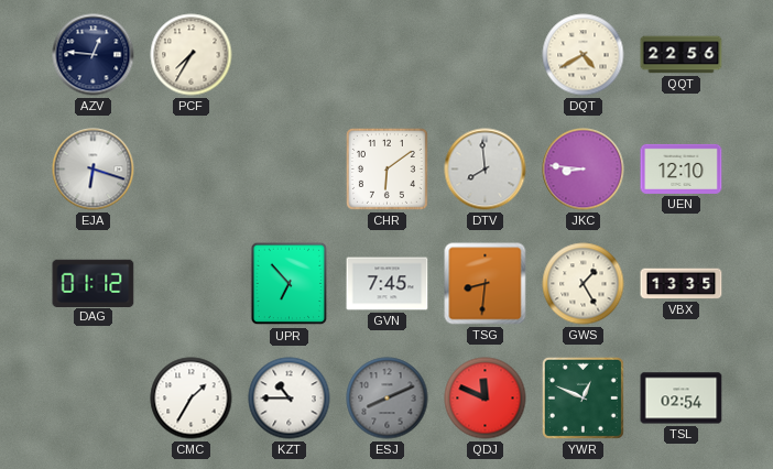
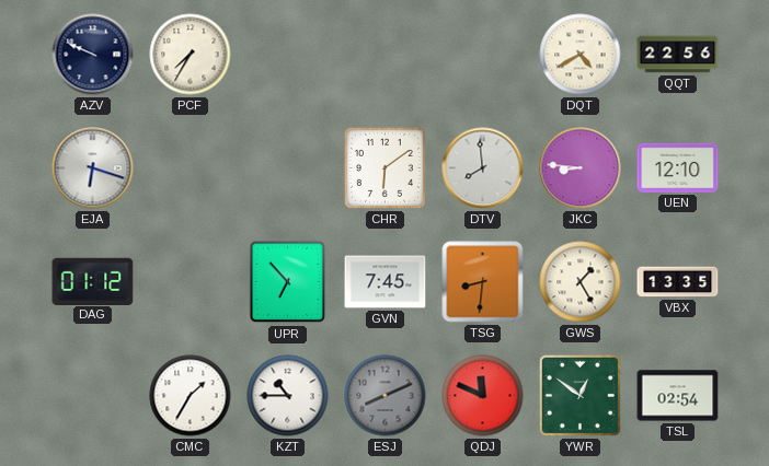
AZV: 12:46 -> 9:49
YWR: 12:49 -> 12:51
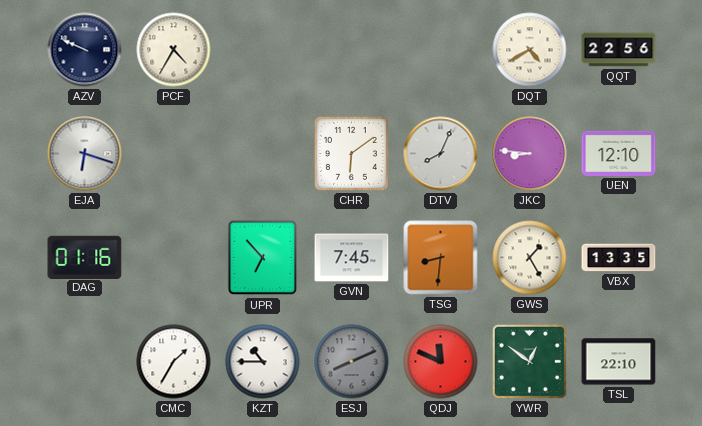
PCF: 7:35 -> 4:35
DTV: 7:59 -> 8:04
DAG: 01:12 -> 01:16
TSL: 02:54 -> 22:10
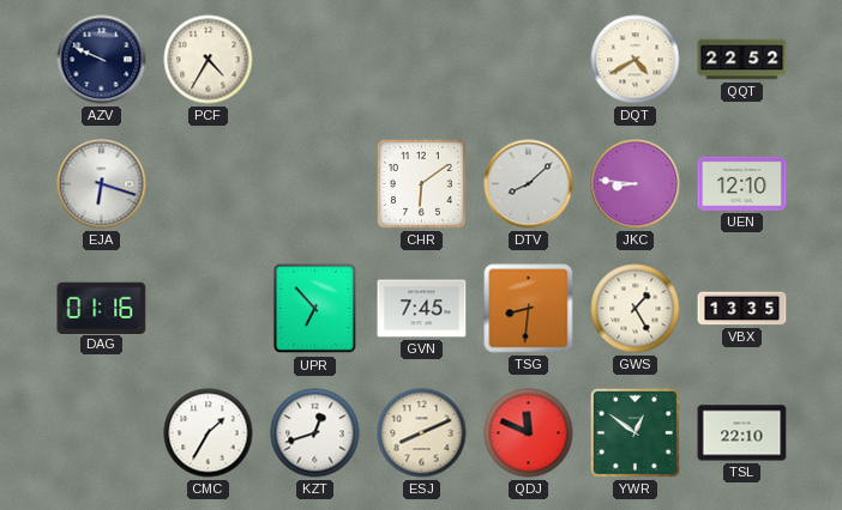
QQT: 22:56 -> 22:52
DTV: 8:04 -> 8:08
KZT: 10:45 -> 12:42
ESJ dial: grey -> cream
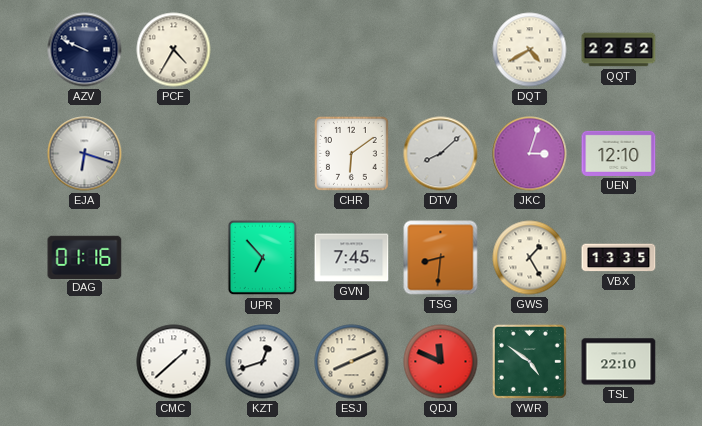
JKC: 8:46 -> 3:03
CMC: 1:35 -> 1:38
YWR: 12:51 -> 4:51
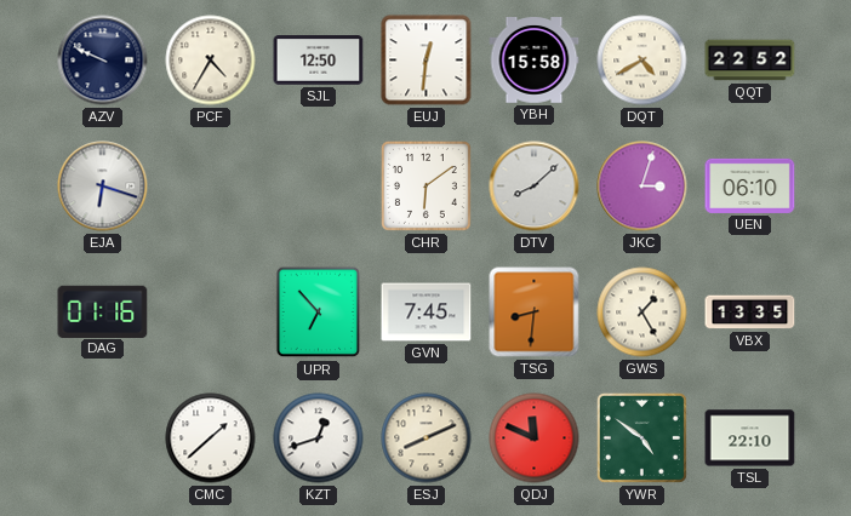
SJL: none -> 12:50
EUJ: none -> 12:31
YBH: none -> 15:58
UEN: 12:10 -> 06:10
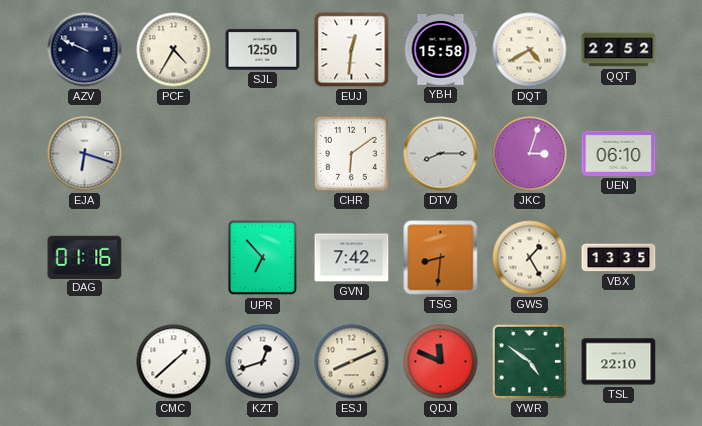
DTV: 8:08 -> 8:15
GVN: 7:45 -> 7:42
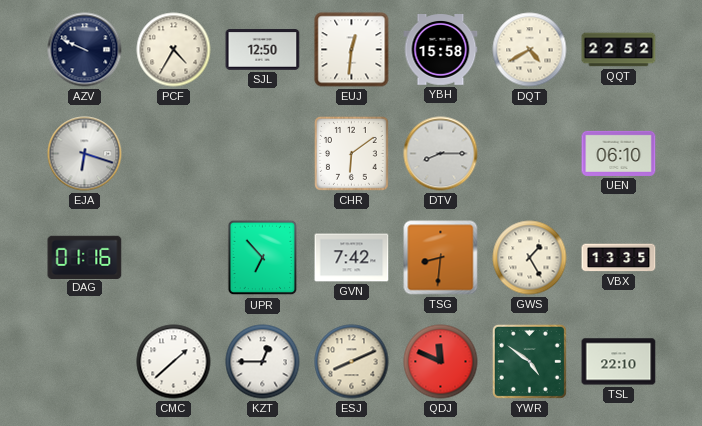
JKC: 3:03 -> none
KZT: 12:42 -> 12:45
